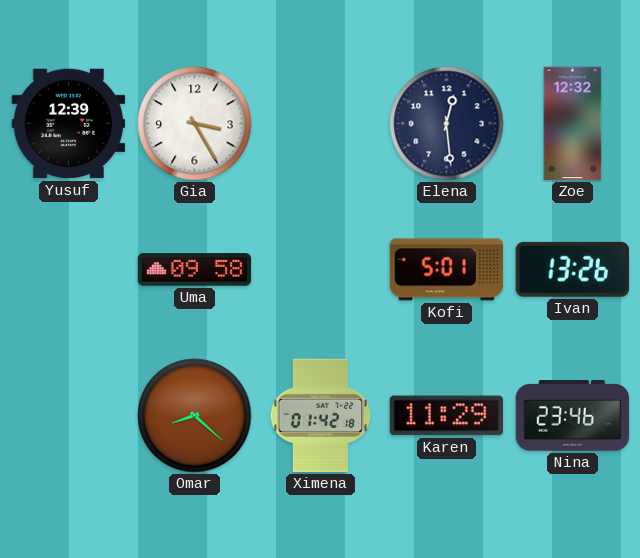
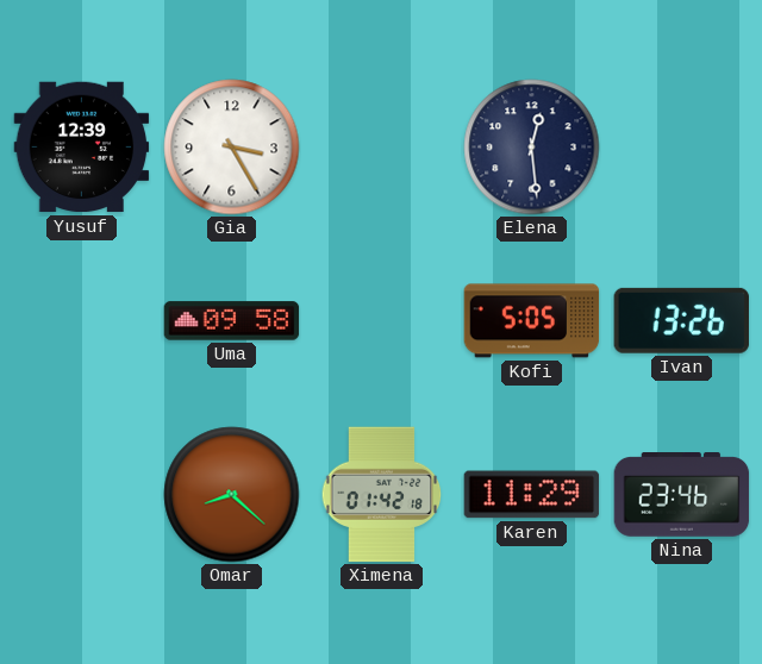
Zoe: 12:32 -> none
Kofi: 5:01 -> 5:05
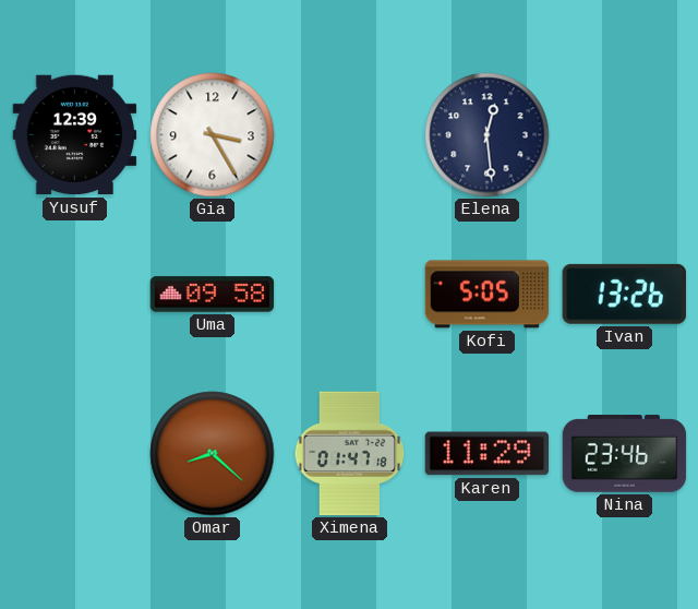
Ximena: 01:42 -> 01:47
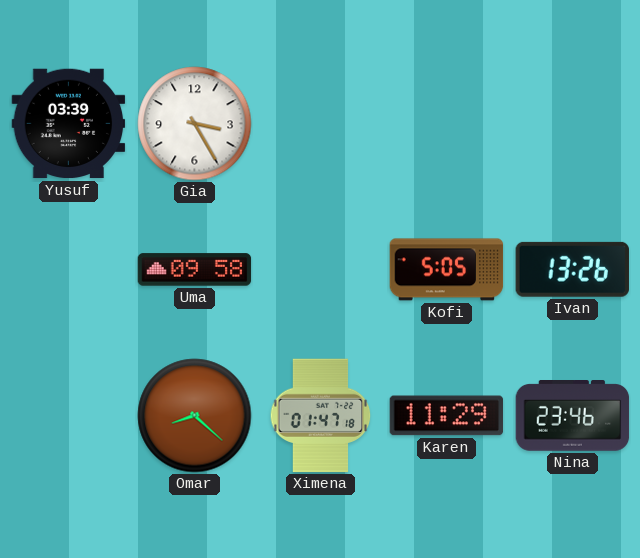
Yusuf: 12:39 -> 03:39
Elena: 12:29 -> none
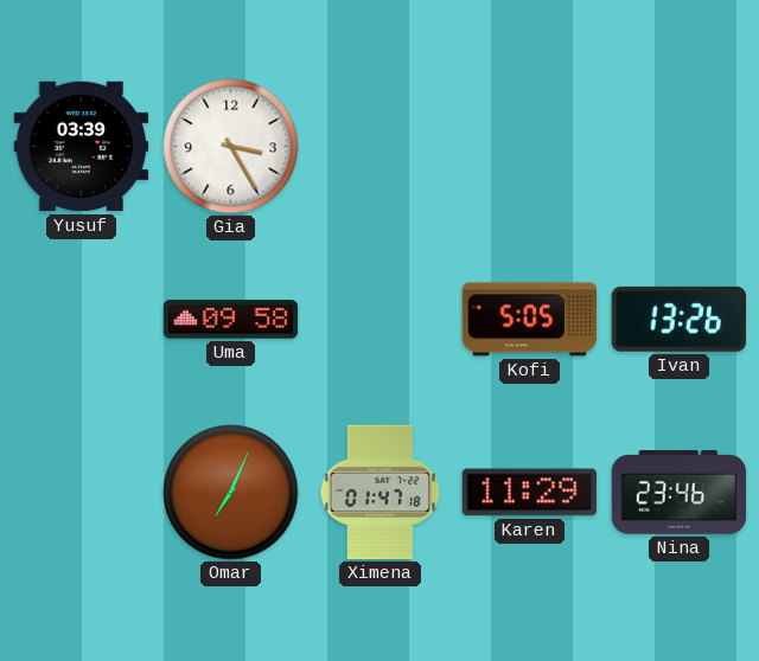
Omar: 8:22 -> 7:04
